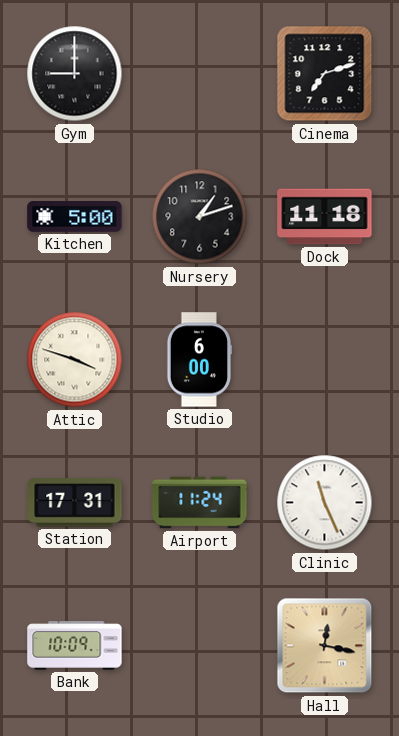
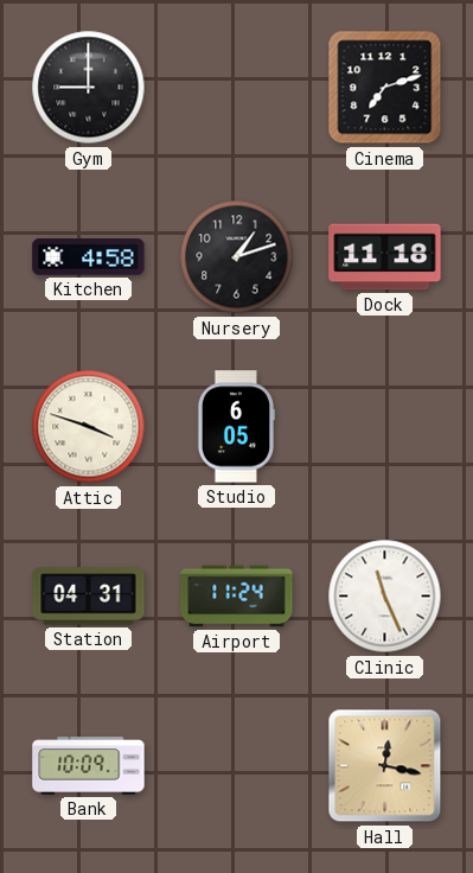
Kitchen: 5:00 -> 4:58
Studio: 6:00 -> 6:05
Station: 17:31 -> 04:31
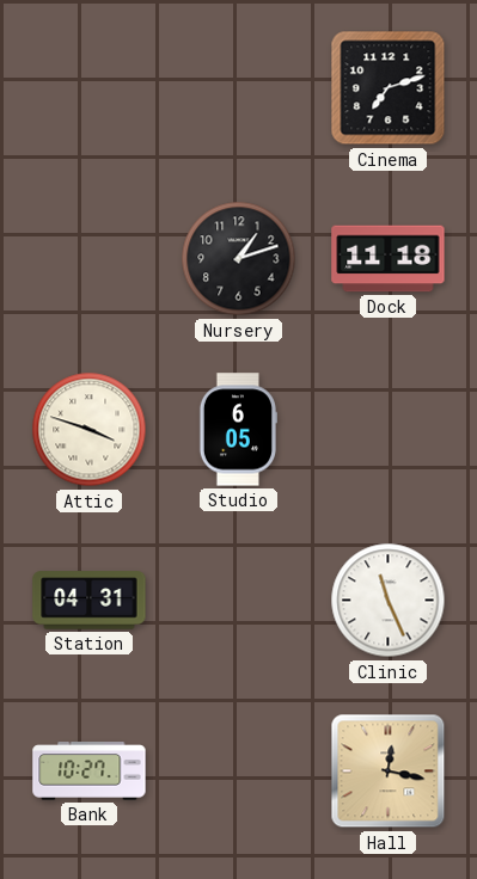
Gym: 9:00 -> none
Kitchen: 4:58 -> none
Airport: 11:24 -> none
Bank: 10:09 -> 10:27
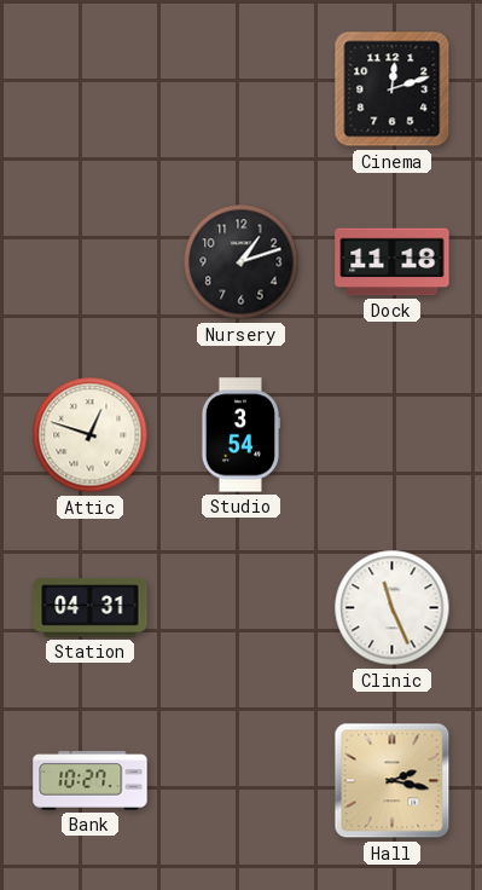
Cinema: 7:12 -> 12:12
Attic: 3:48 -> 12:48
Studio: 6:05 -> 3:54
Hall: 12:17 -> 2:17
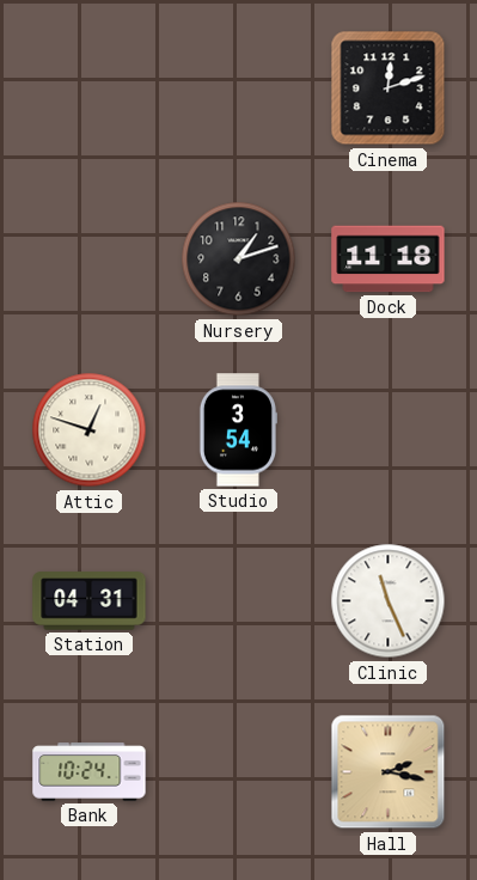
Bank: 10:27 -> 10:24
